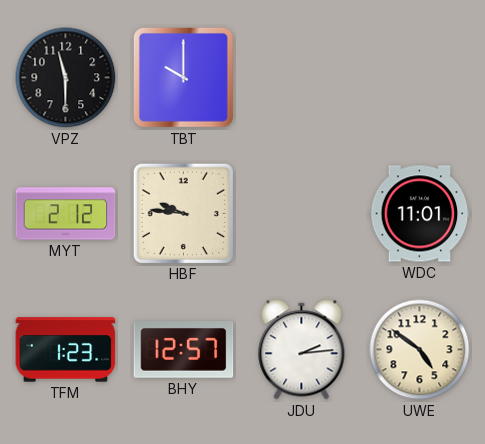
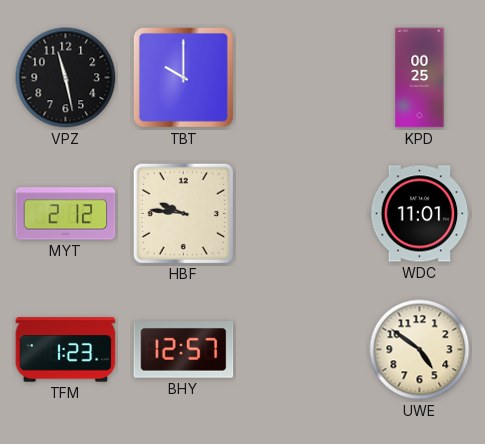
VPZ: 11:30 -> 11:28
KPD: none -> 00:25
JDU: 2:14 -> none
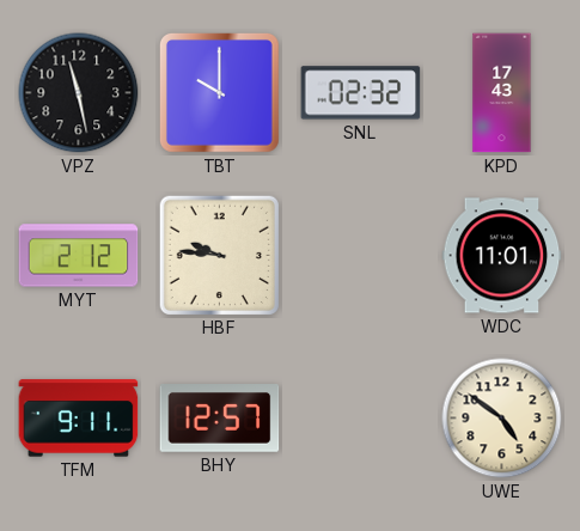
SNL: none -> 02:32
KPD: 00:25 -> 17:43
TFM: 1:23 -> 9:11
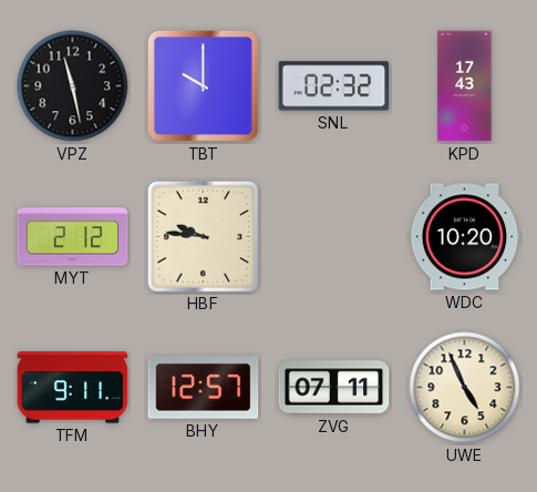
WDC: 11:01 -> 10:20
ZVG: none -> 07:11
UWE: 4:51 -> 4:56
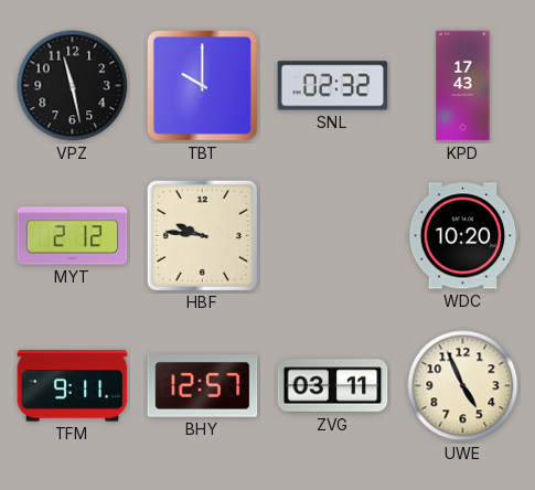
ZVG: 07:11 -> 03:11
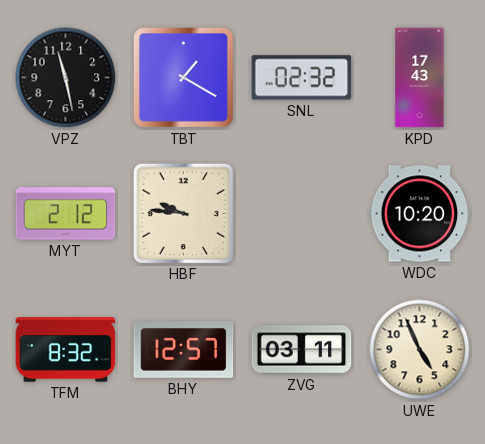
TBT: 10:00 -> 1:20
TFM: 9:11 -> 8:32
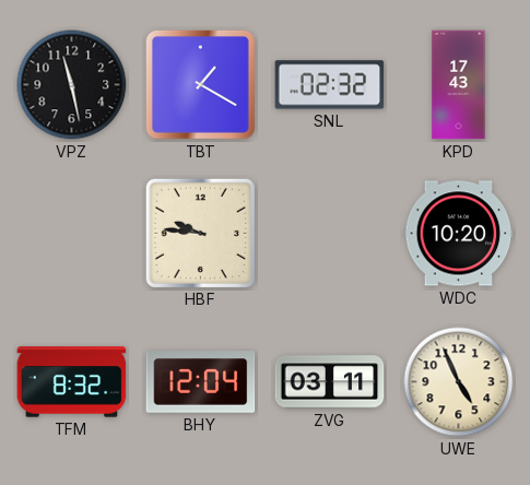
MYT: 2:12 -> none
BHY: 12:57 -> 12:04
